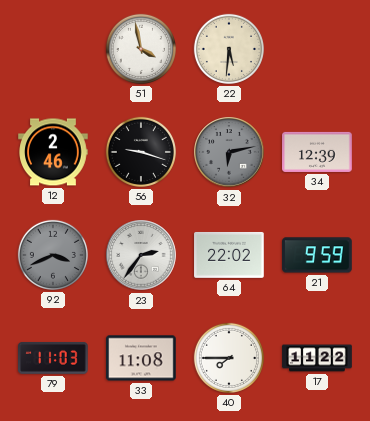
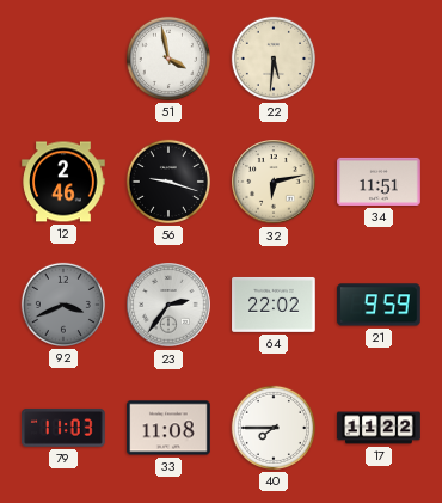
32 dial: grey -> cream
34: 12:39 -> 11:51
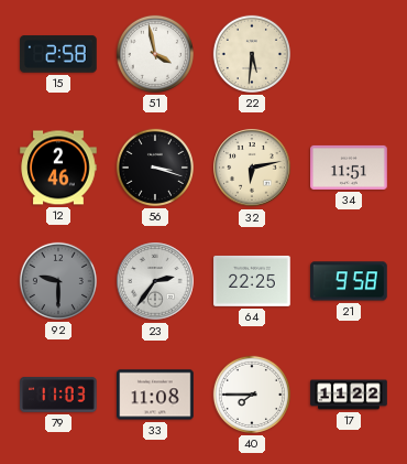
15: none -> 2:58
56: 9:18 -> 3:18
92: 3:41 -> 9:30
64: 22:02 -> 22:25
21: 9:59 -> 9:58
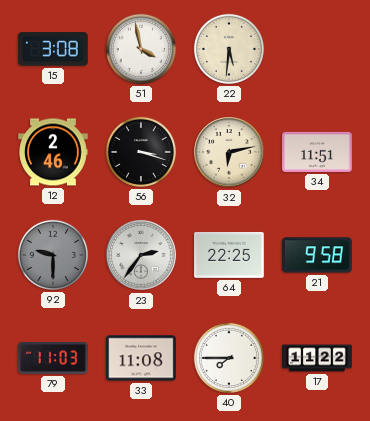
15: 2:58 -> 3:08
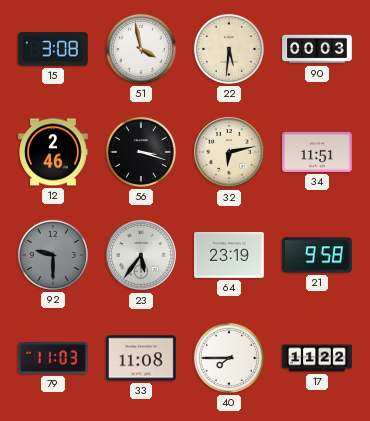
90: none -> 00:03
23: 2:36 -> 5:36
64: 22:25 -> 23:19
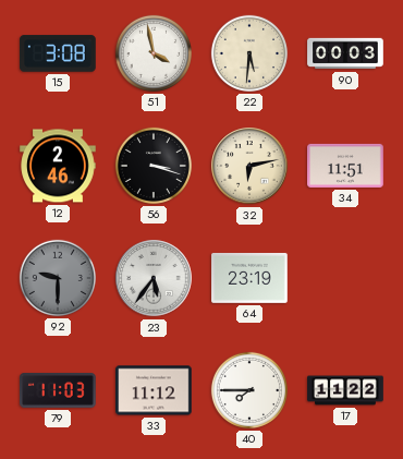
21: 9:58 -> none
33: 11:08 -> 11:12
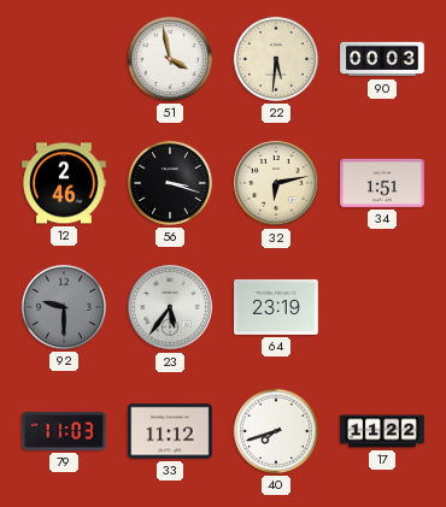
15: 3:08 -> none
34: 11:51 -> 1:51
40: 7:45 -> 7:42
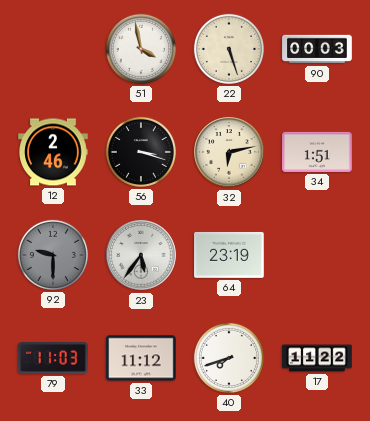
22: 5:31 -> 5:27
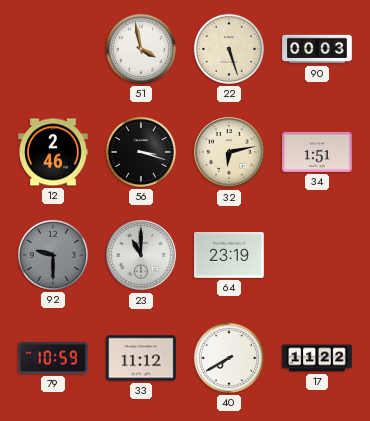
23: 5:36 -> 11:00
79: 11:03 -> 10:59
40: 7:42 -> 7:40
